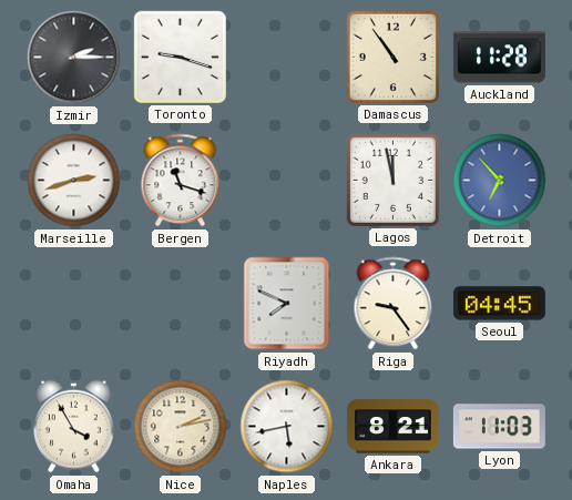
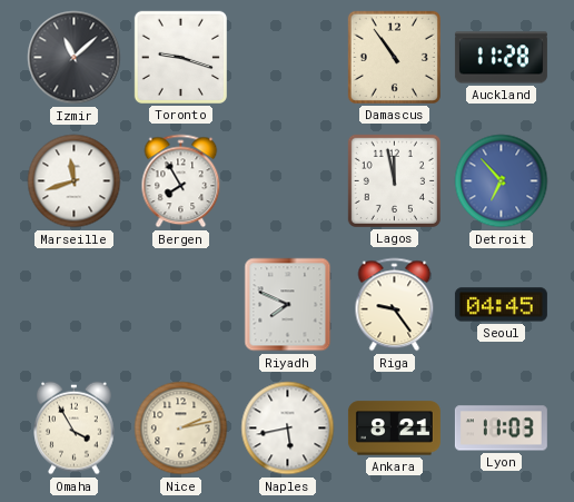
Izmir: 2:15 -> 11:08
Marseille: 2:42 -> 11:42
Bergen: 11:18 -> 7:55
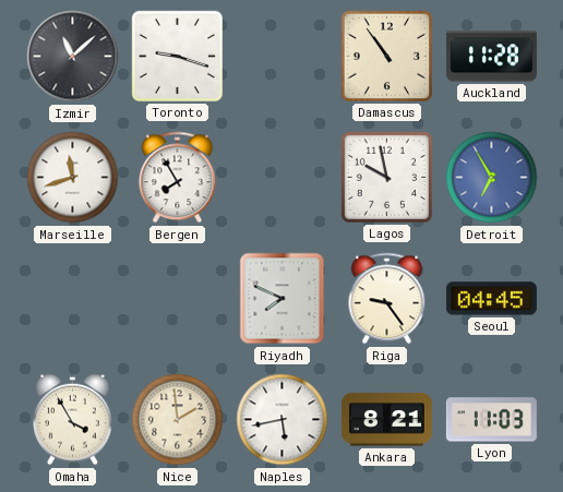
Lagos: 11:58 -> 9:58
Detroit: 6:53 -> 6:55
Nice: 2:13 -> 1:59
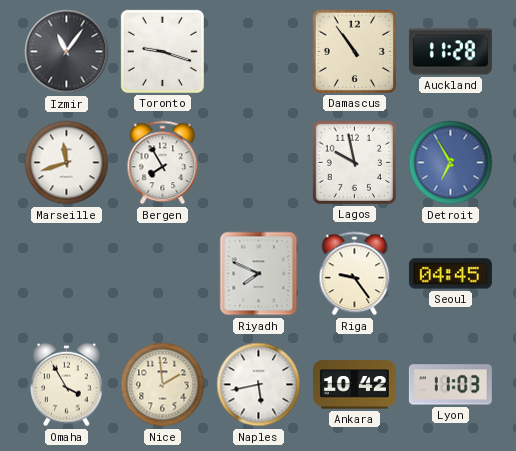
Izmir: 11:08 -> 11:06
Ankara: 8:21 -> 10:42
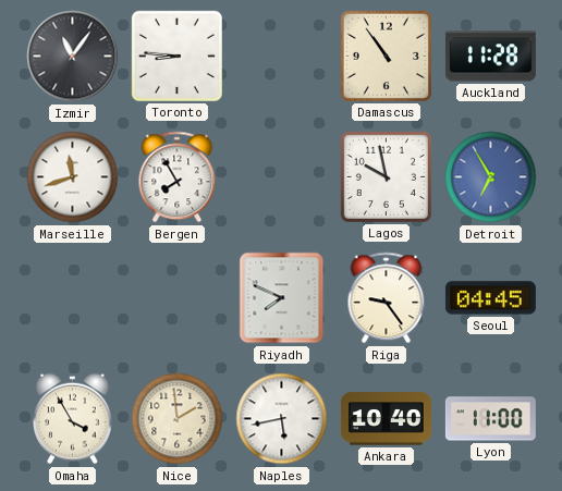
Toronto: 9:18 -> 8:46
Ankara: 10:42 -> 10:40
Lyon: 11:03 -> 11:00
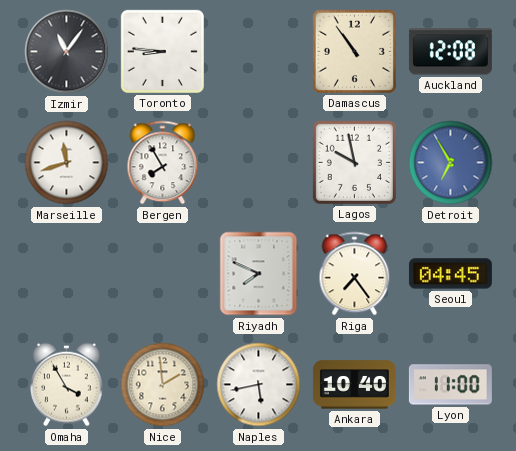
Auckland: 11:28 -> 12:08
Riga: 9:24 -> 7:24
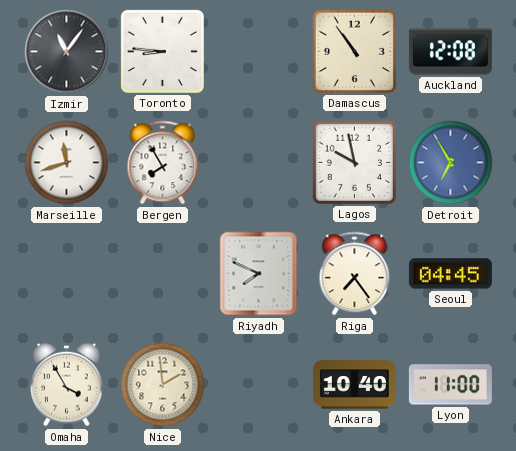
Naples: 5:43 -> none
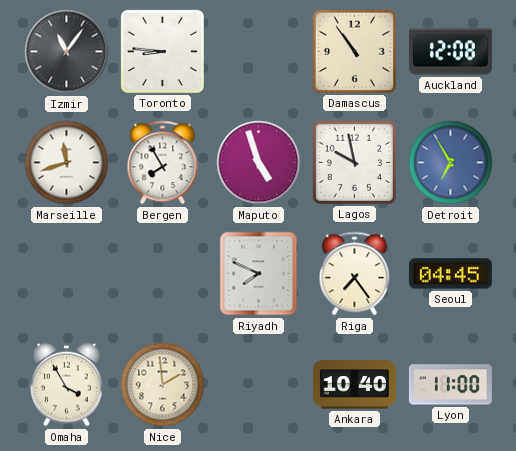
Maputo: none -> 4:57
